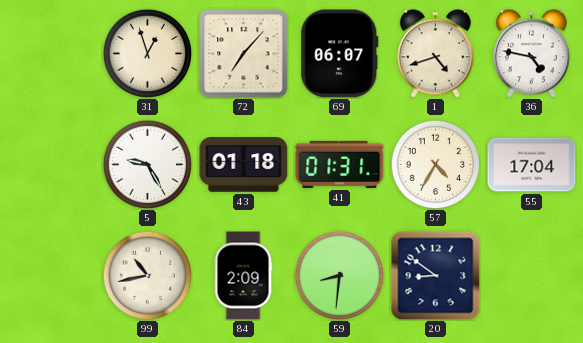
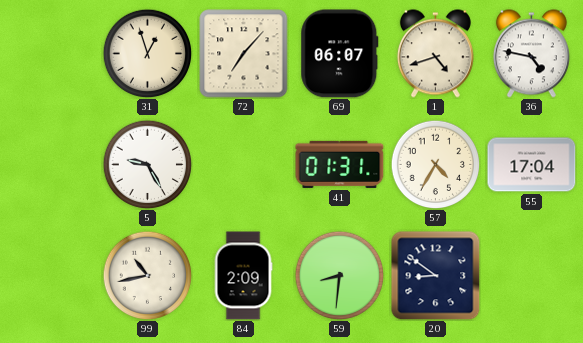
43: 01:18 -> none
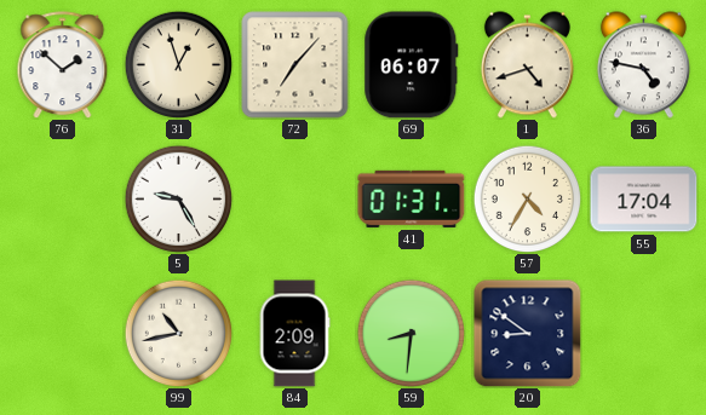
76: none -> 1:52
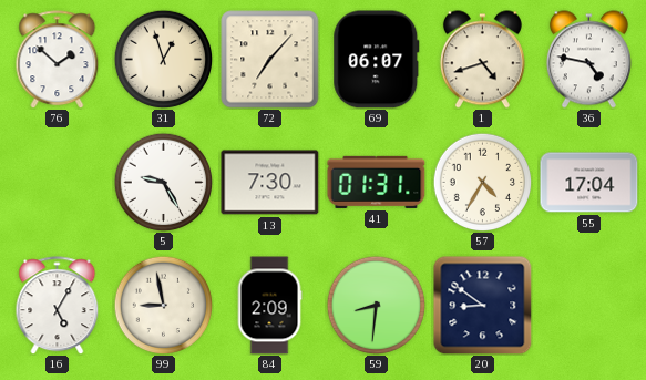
13: none -> 7:30
16: none -> 5:05
99: 10:43 -> 8:58
